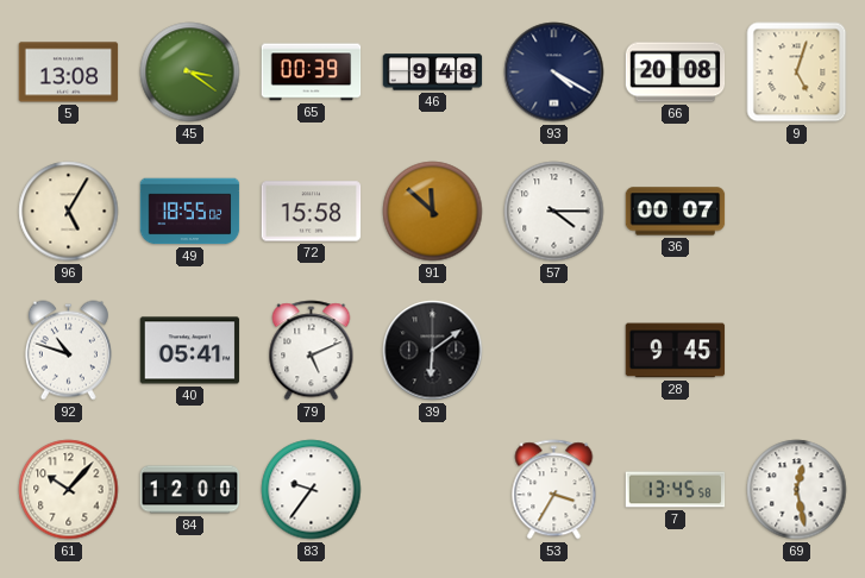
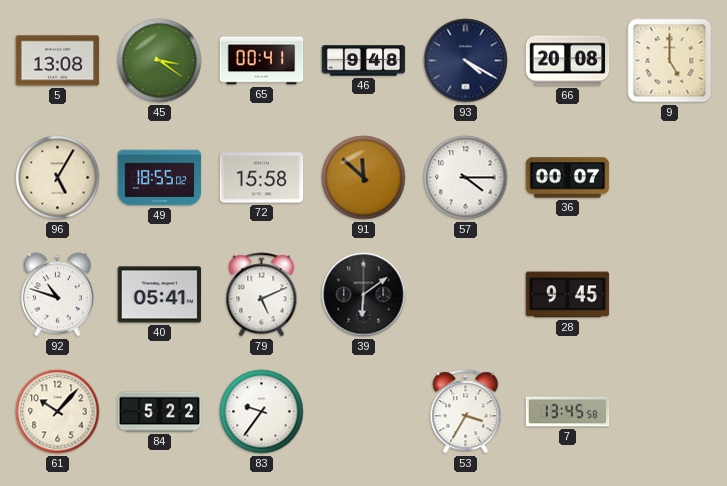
65: 00:39 -> 00:41
9: 5:03 -> 5:00
84: 12:00 -> 5:22
69: 12:28 -> none
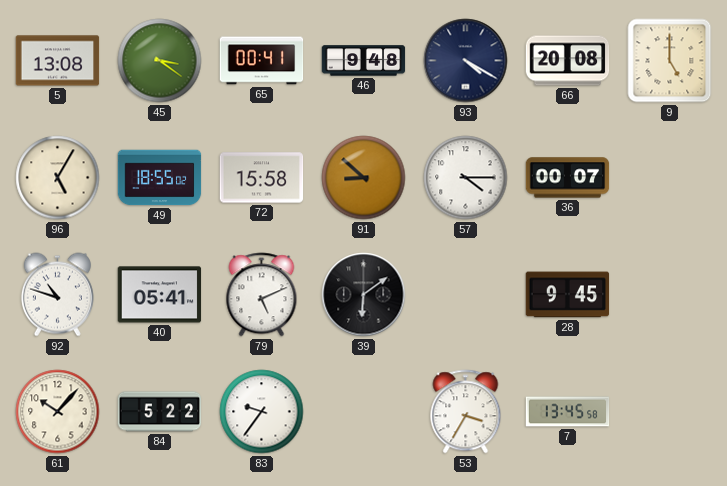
91: 11:52 -> 8:52
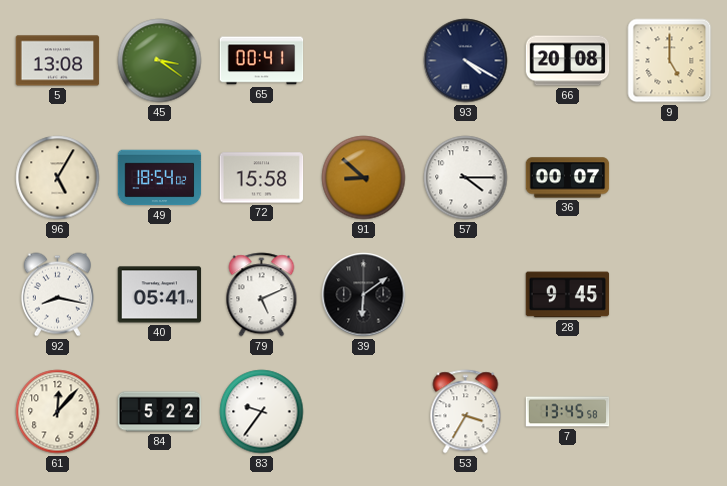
46: 9:48 -> none
49: 18:55 -> 18:54
92: 10:48 -> 8:17
61: 10:07 -> 12:07
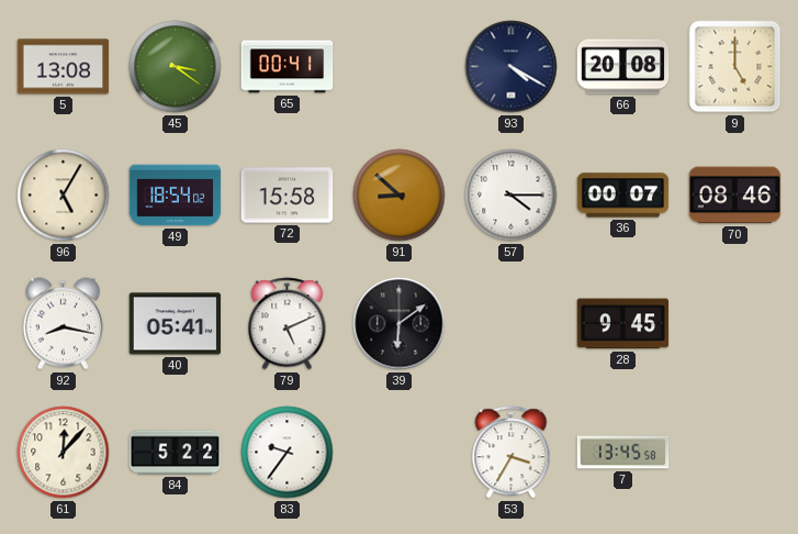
70: none -> 08:46
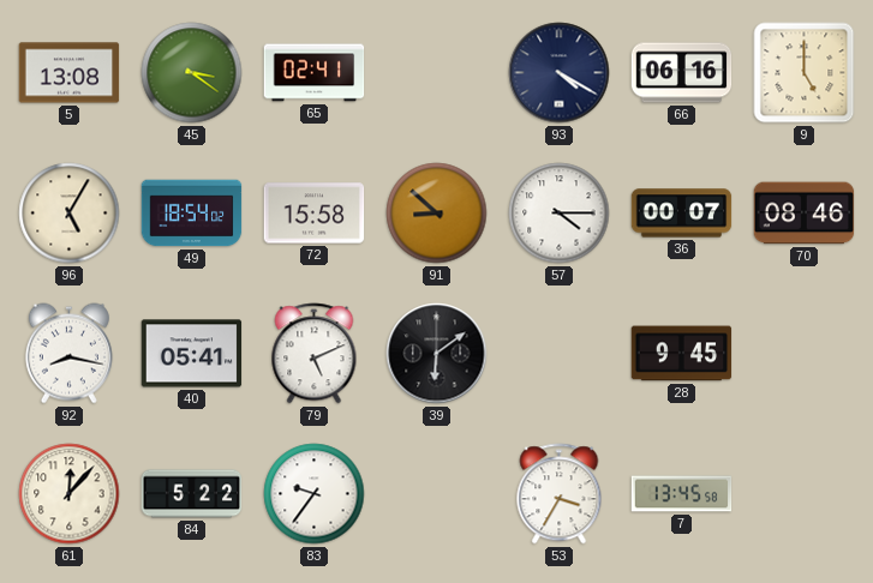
65: 00:41 -> 02:41
66: 20:08 -> 06:16
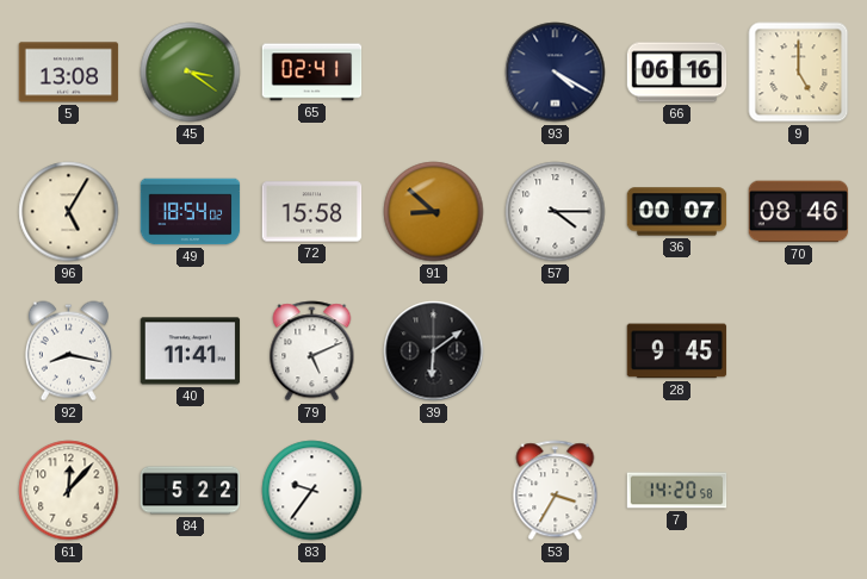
40: 05:41 -> 11:41
7: 13:45 -> 14:20
